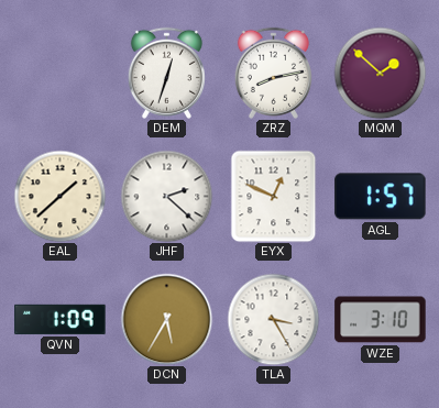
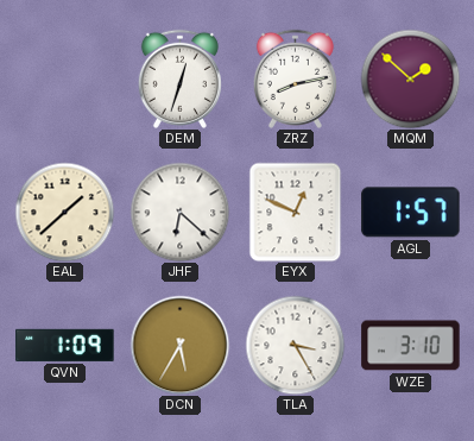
JHF: 2:22 -> 6:22
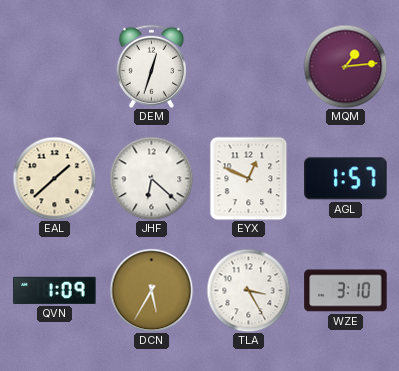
ZRZ: 8:13 -> none
MQM: 1:52 -> 1:14
